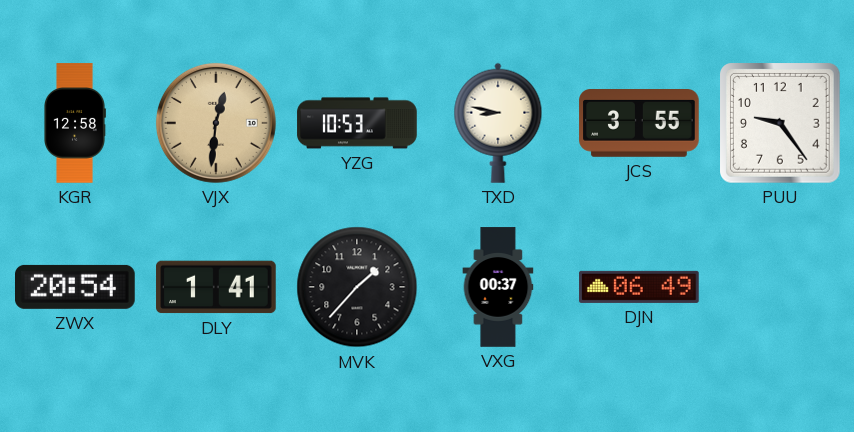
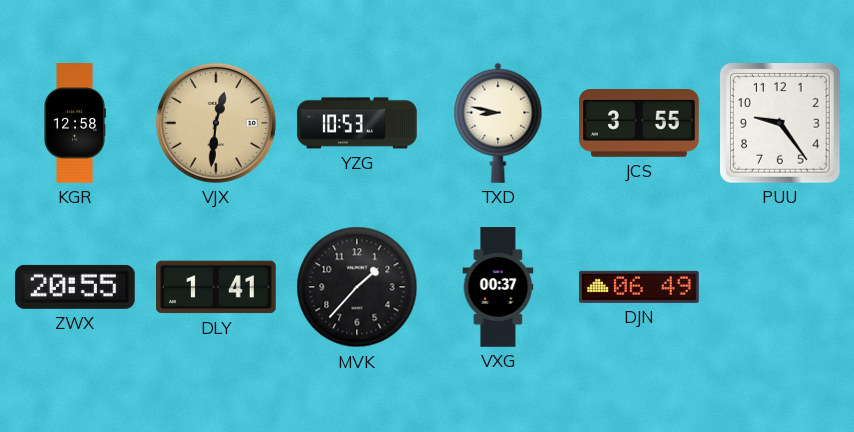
ZWX: 20:54 -> 20:55
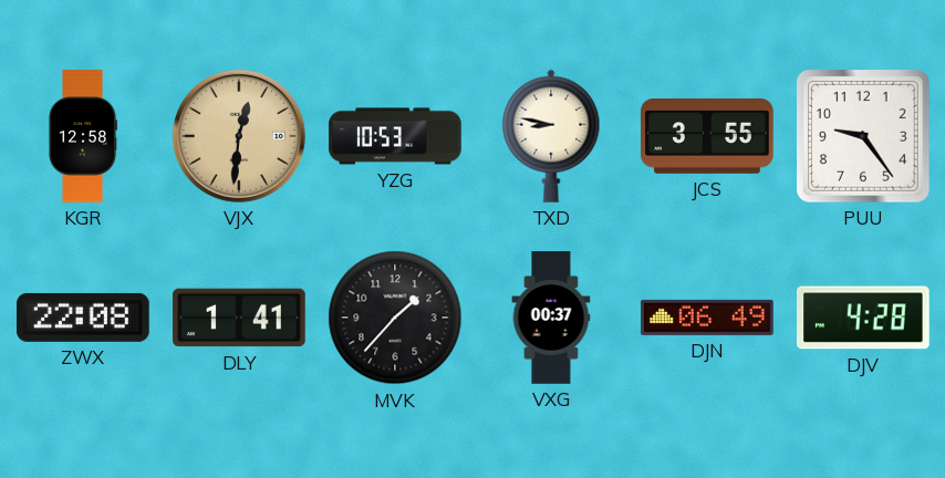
ZWX: 20:55 -> 22:08
DJV: none -> 4:28
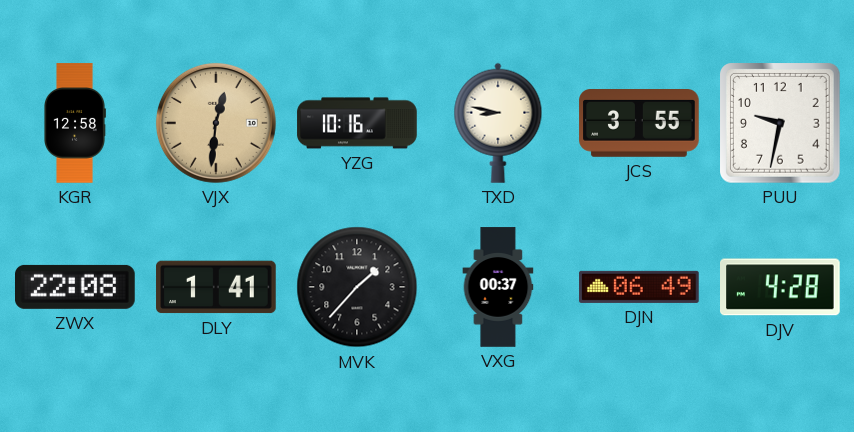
YZG: 10:53 -> 10:16
PUU: 9:24 -> 9:32
